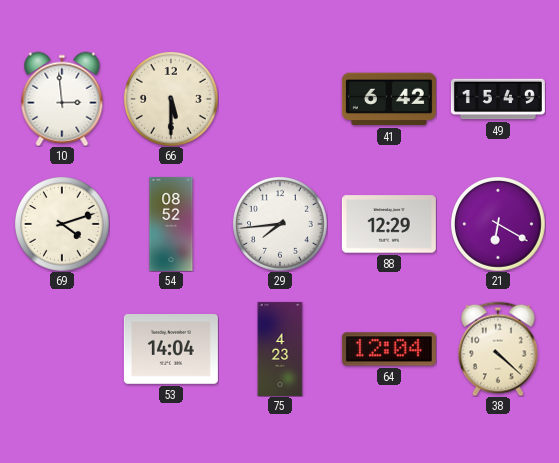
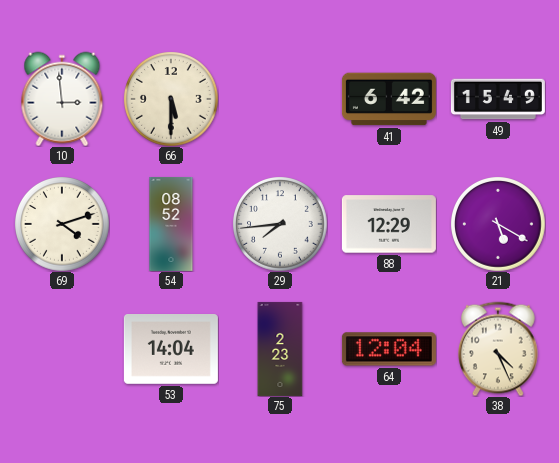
21: 6:20 -> 5:20
75: 4:23 -> 2:23
38: 4:22 -> 4:26
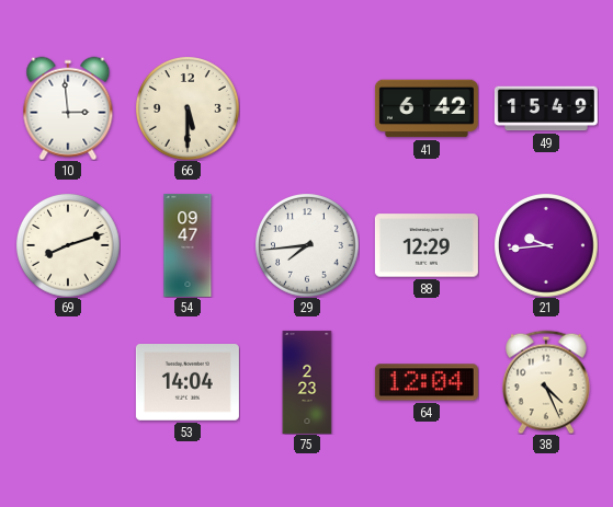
69: 4:12 -> 8:12
54: 08:52 -> 09:47
21: 5:20 -> 9:44
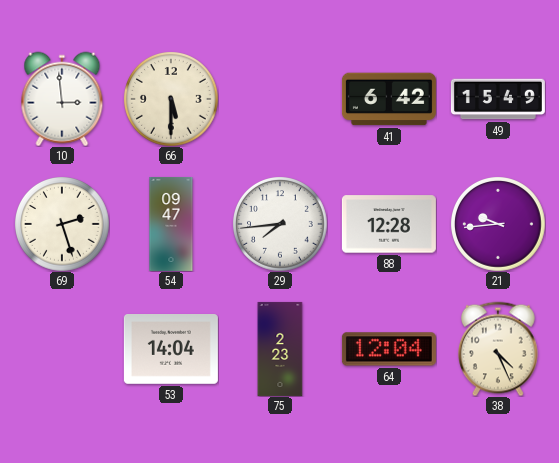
69: 8:12 -> 2:27
88: 12:29 -> 12:28
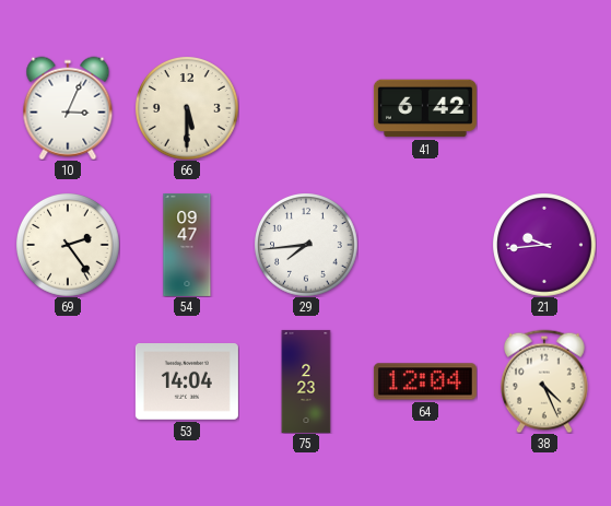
10: 2:59 -> 3:04
49: 15:49 -> none
69: 2:27 -> 2:24
88: 12:28 -> none
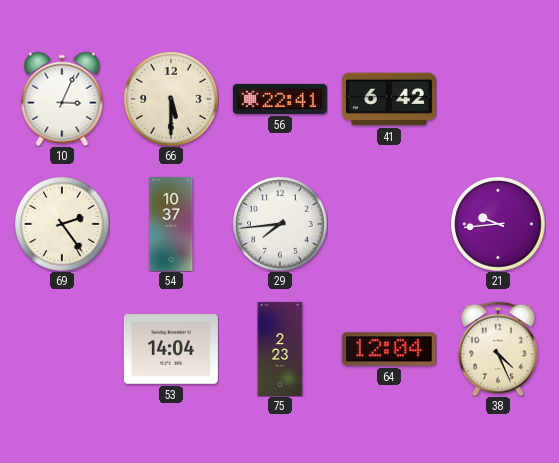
56: none -> 22:41
54: 09:47 -> 10:37
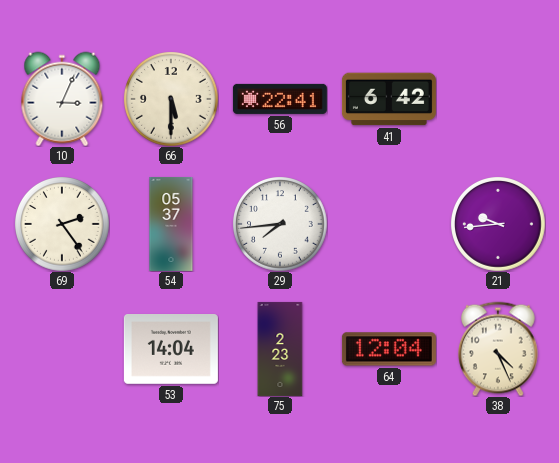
54: 10:37 -> 05:37
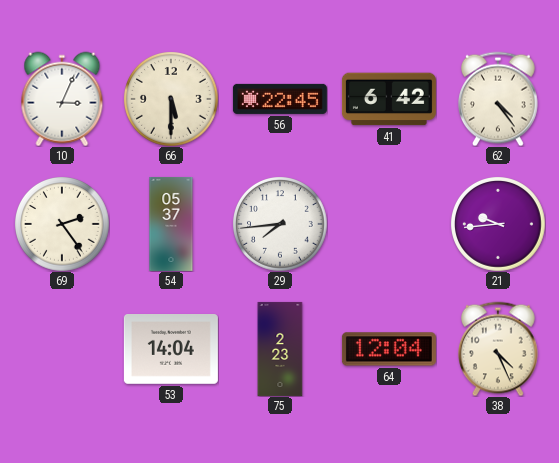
56: 22:41 -> 22:45
62: none -> 4:24
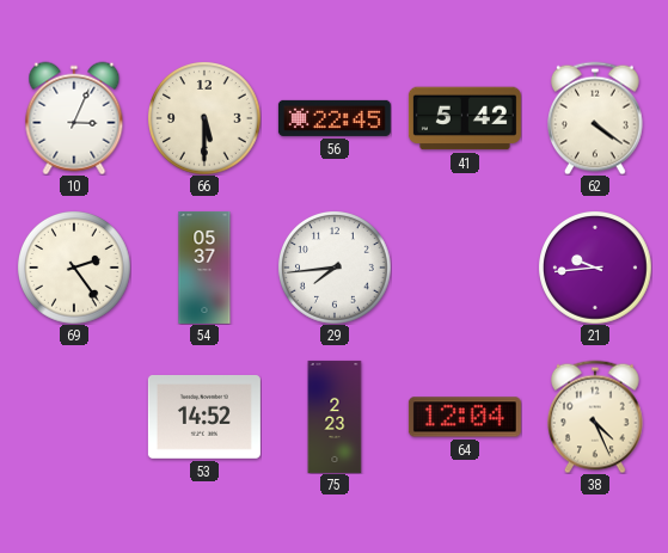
41: 6:42 -> 5:42
62: 4:24 -> 4:21
53: 14:04 -> 14:52
